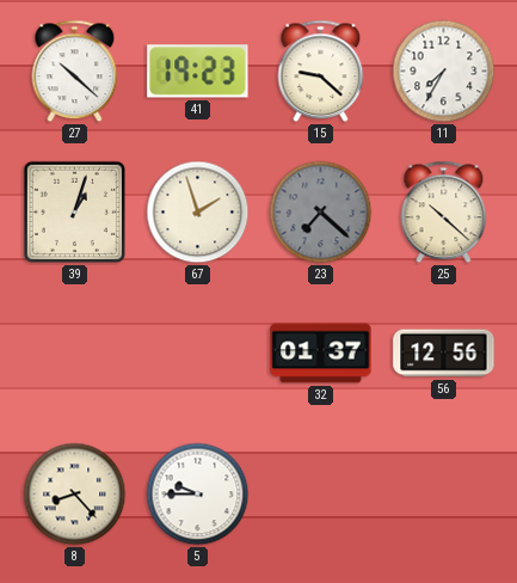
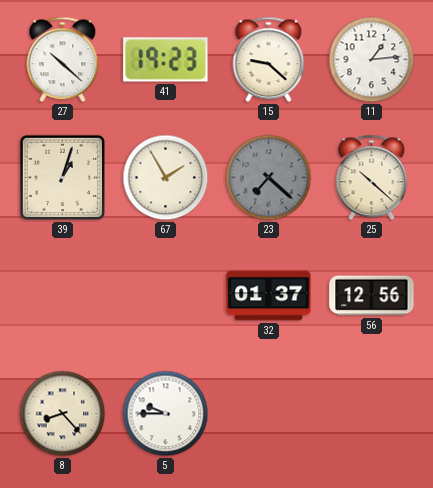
11: 7:35 -> 1:14
67: 1:57 -> 1:55
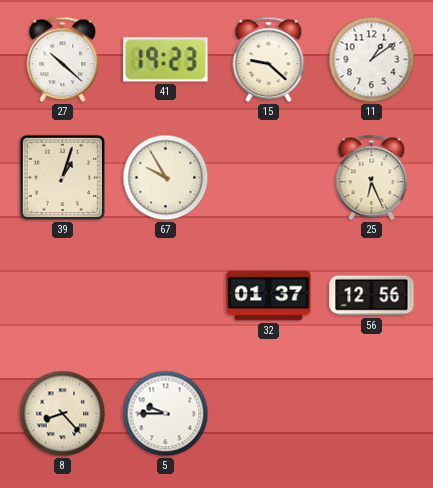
11: 1:14 -> 1:09
67: 1:55 -> 9:55
23: 7:22 -> none
25: 10:22 -> 6:26
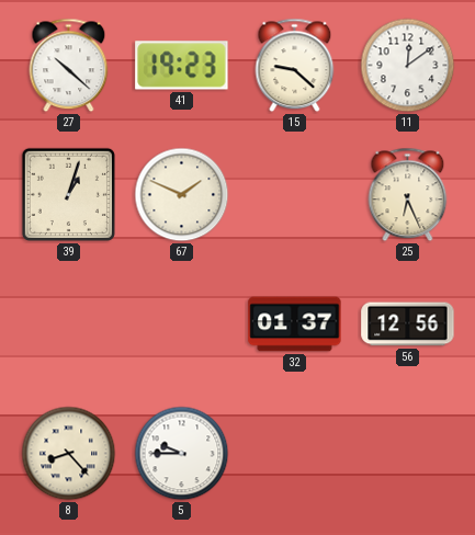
11: 1:09 -> 12:09
67: 9:55 -> 1:49
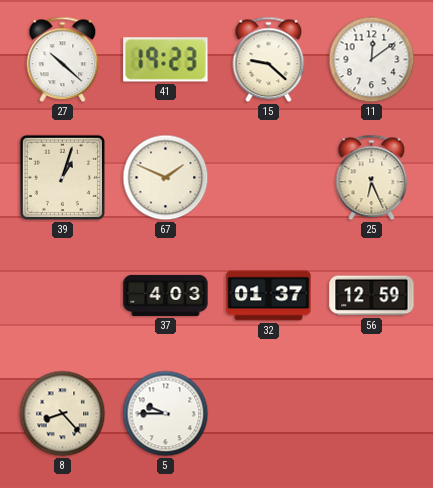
37: none -> 4:03
56: 12:56 -> 12:59
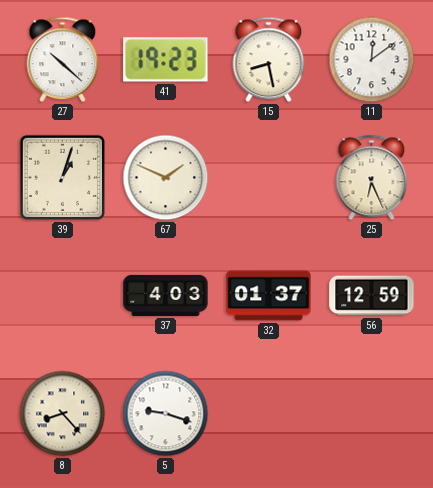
15: 9:22 -> 8:28
5: 9:45 -> 9:18
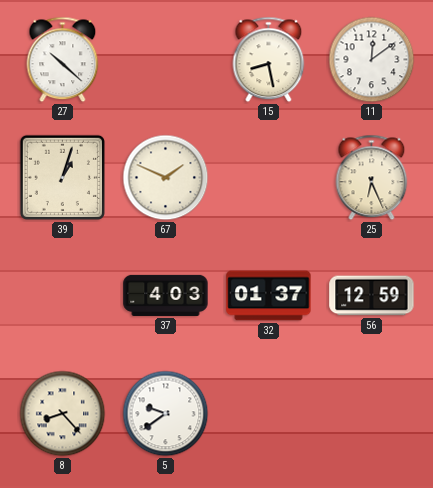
41: 19:23 -> none
5: 9:18 -> 9:39
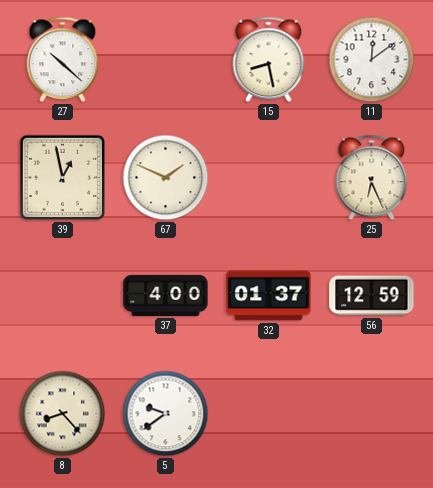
39: 1:03 -> 12:58
37: 4:03 -> 4:00
